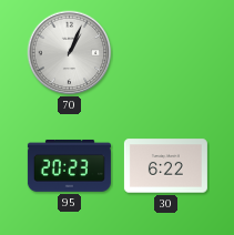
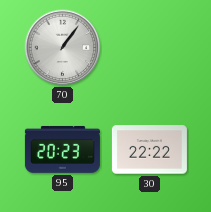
70: 1:04 -> 1:06
30: 6:22 -> 22:22
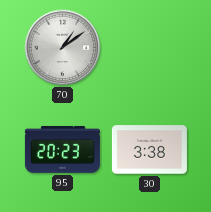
70: 1:06 -> 1:09
30: 22:22 -> 3:38
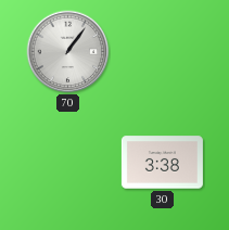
70: 1:09 -> 1:06
95: 20:23 -> none
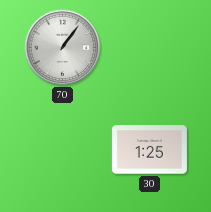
30: 3:38 -> 1:25
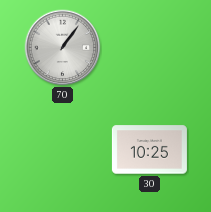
30: 1:25 -> 10:25
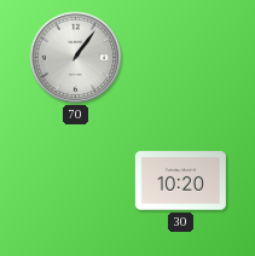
30: 10:25 -> 10:20
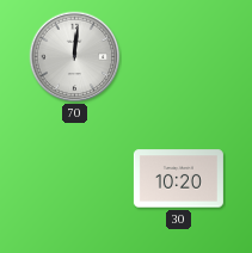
70: 1:06 -> 12:01
